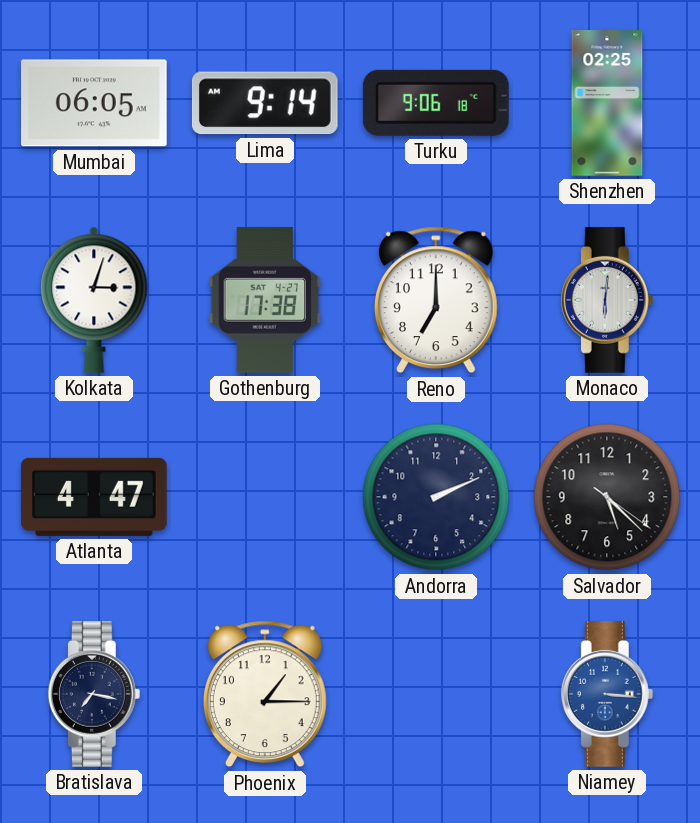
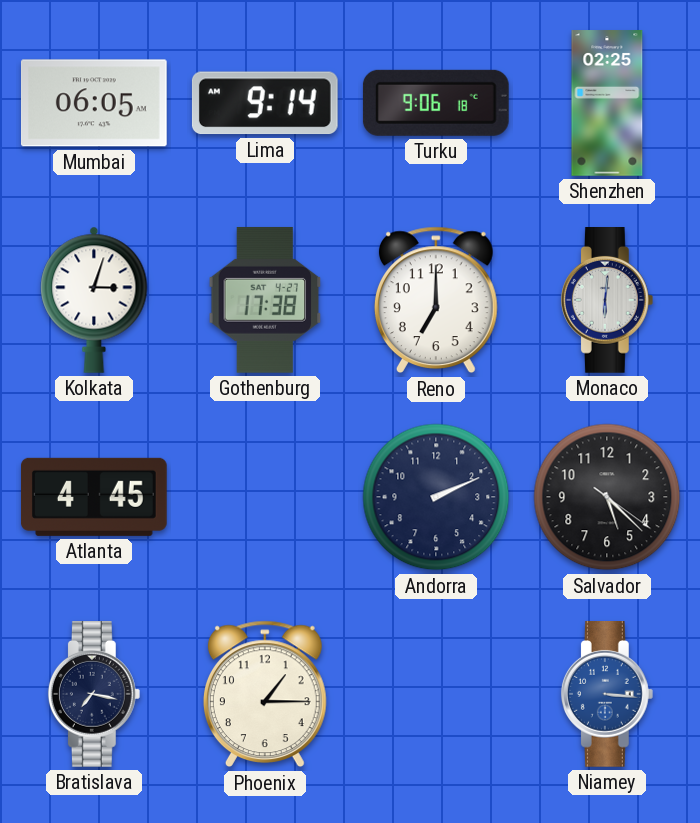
Atlanta: 4:47 -> 4:45
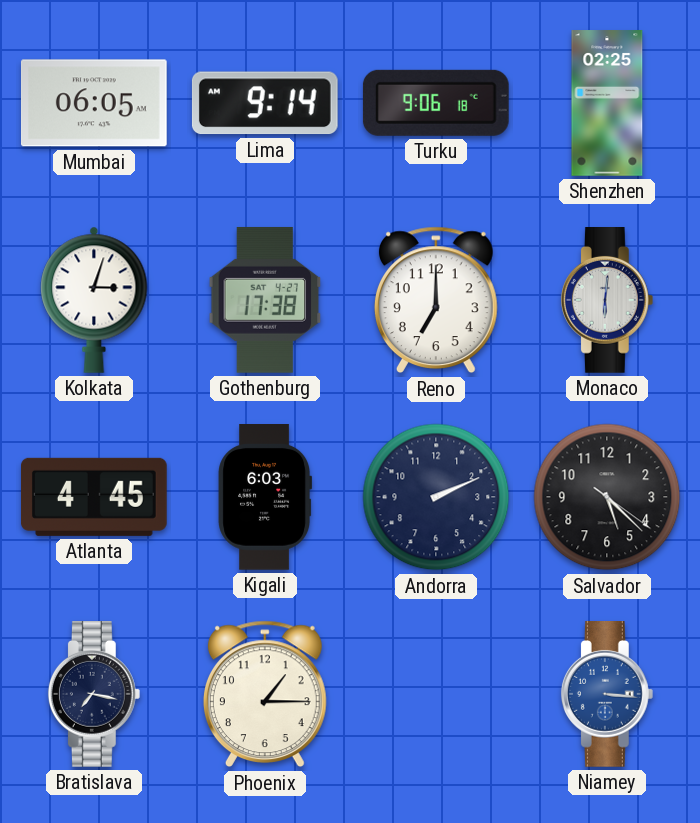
Kigali: none -> 6:03
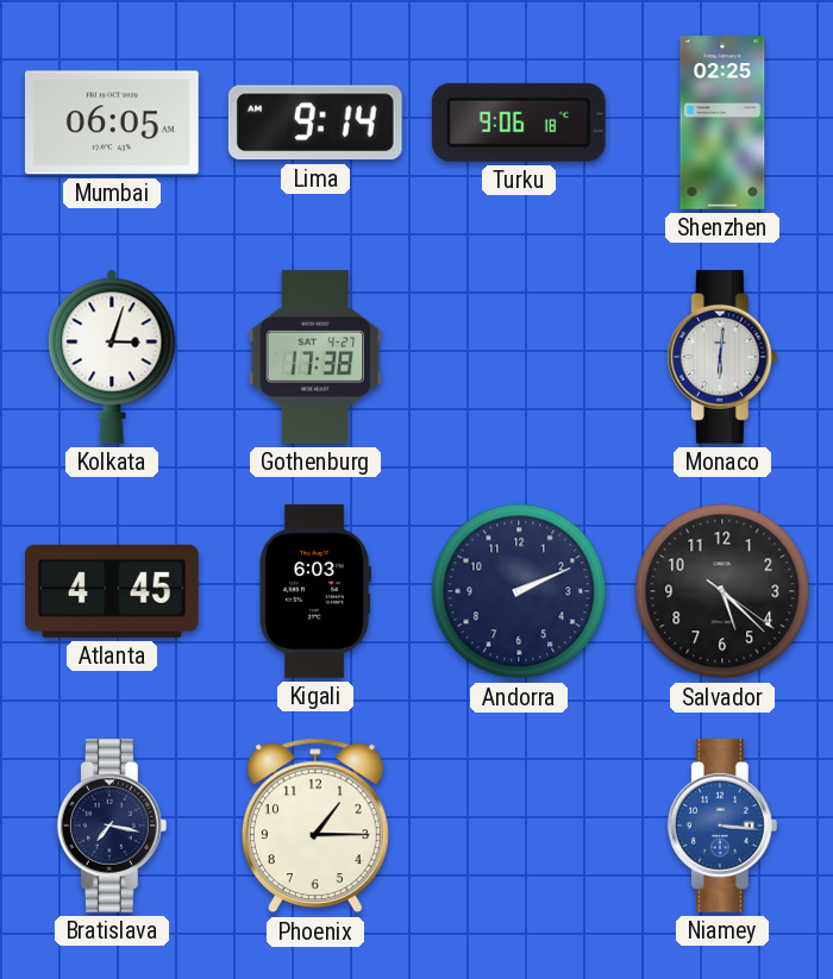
Reno: 7:00 -> none
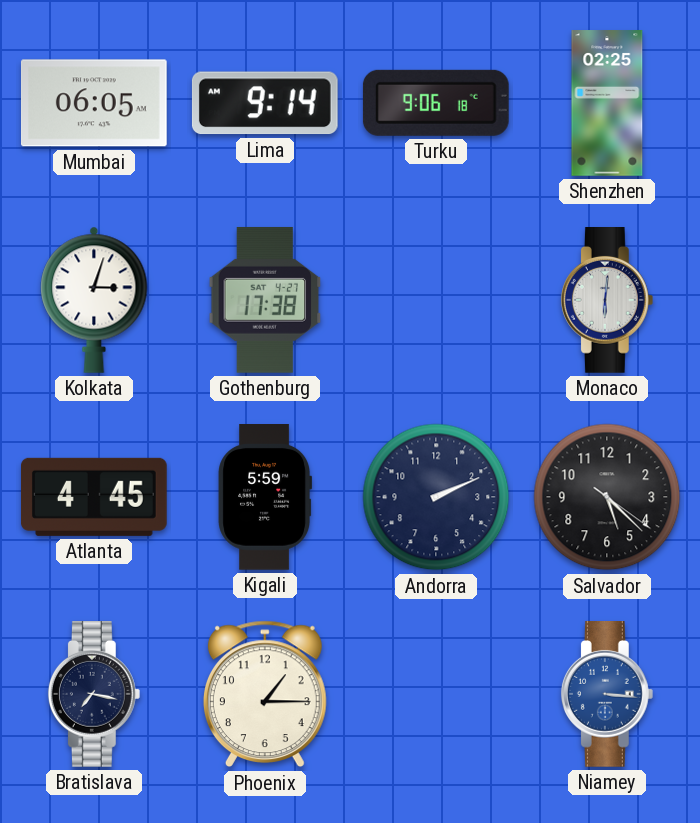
Kigali: 6:03 -> 5:59
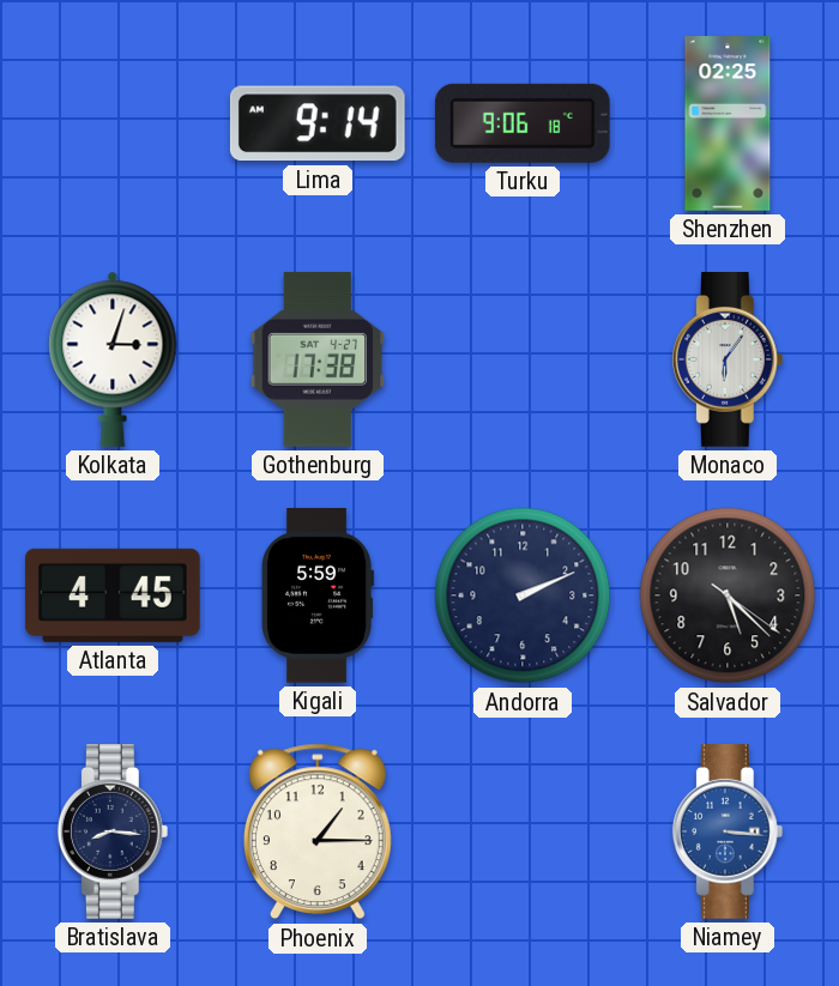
Mumbai: 06:05 -> none
Monaco: 6:01 -> 6:06
Bratislava: 7:17 -> 8:16
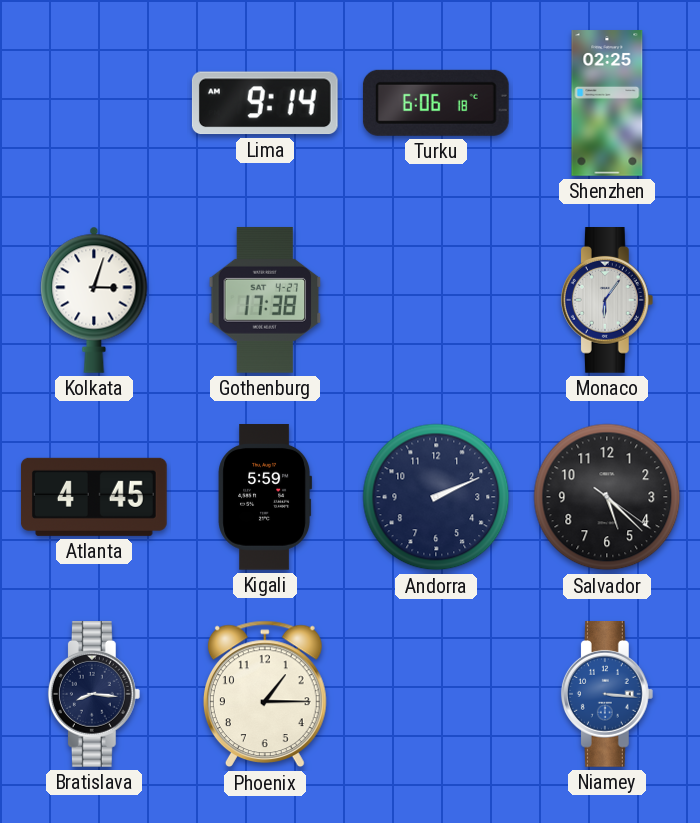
Turku: 9:06 -> 6:06
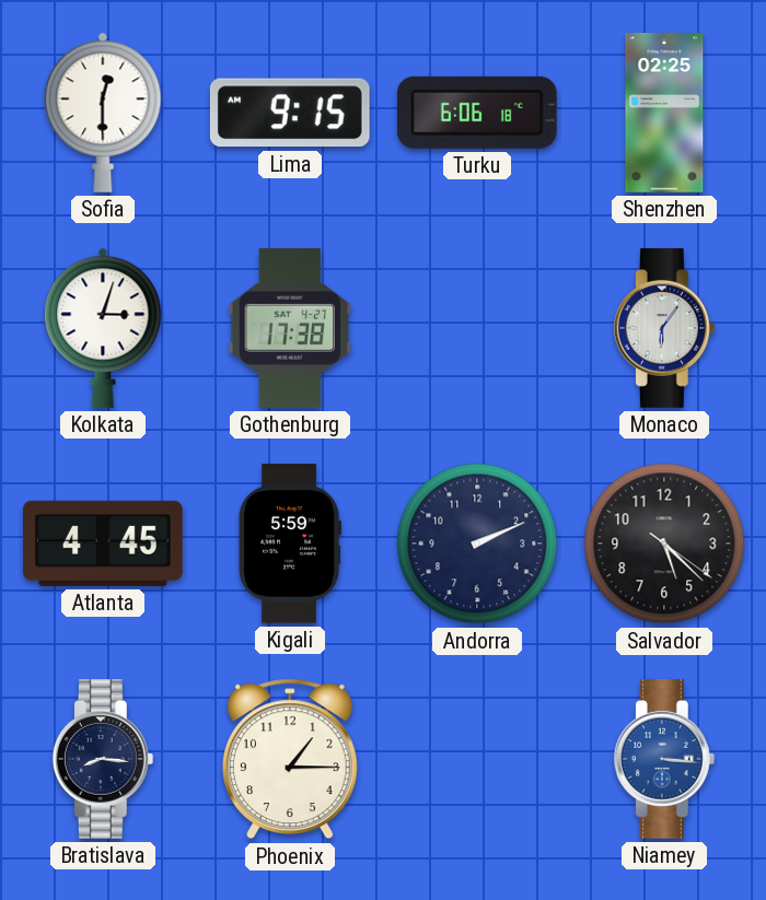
Sofia: none -> 12:30
Lima: 9:14 -> 9:15
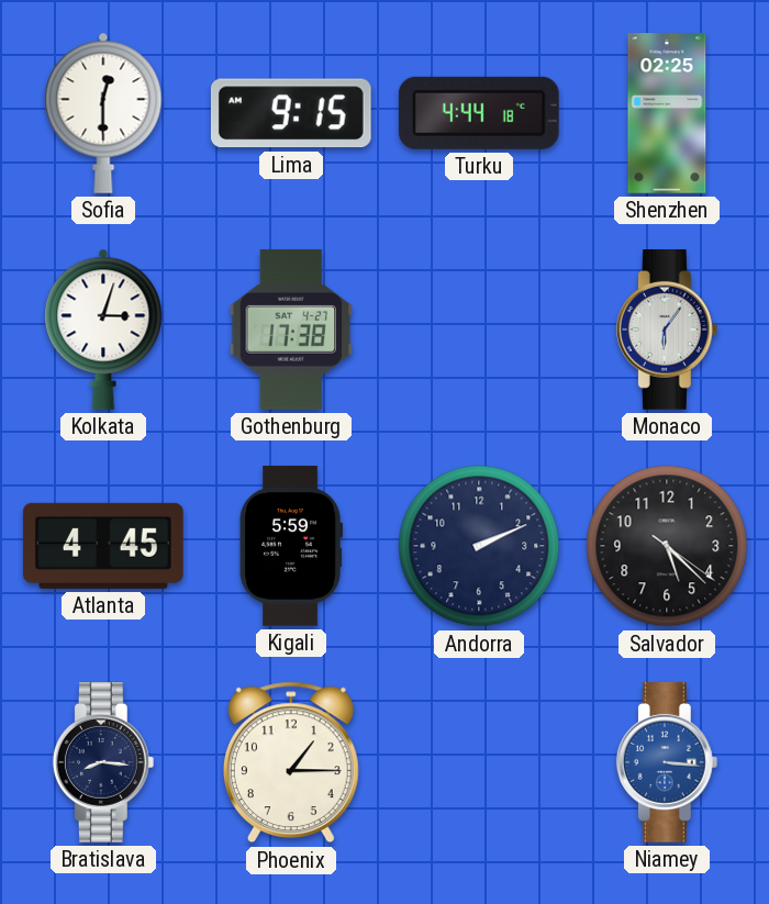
Turku: 6:06 -> 4:44
